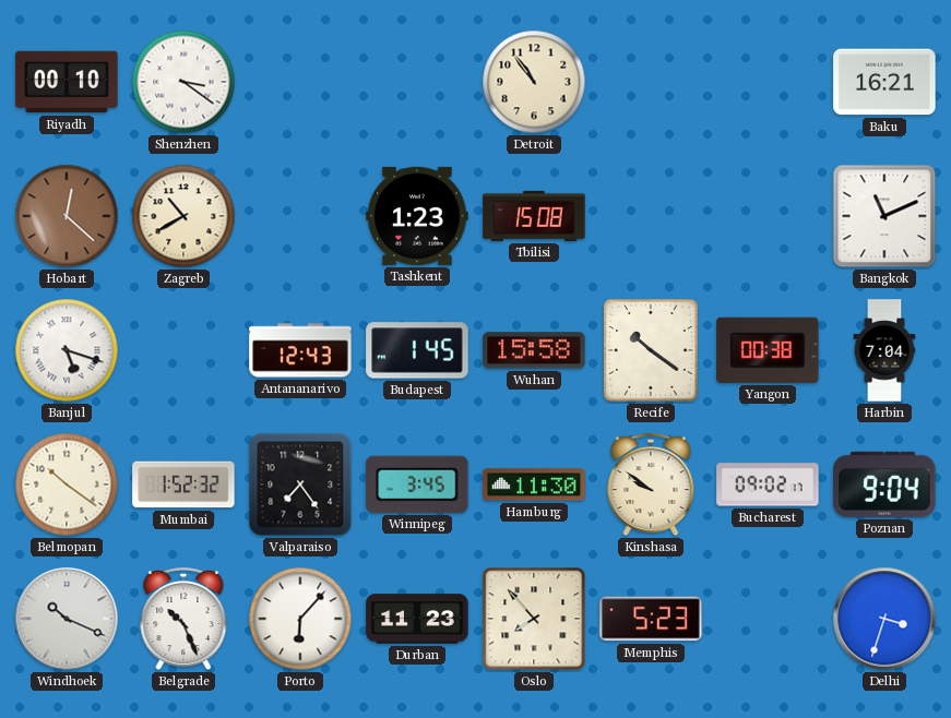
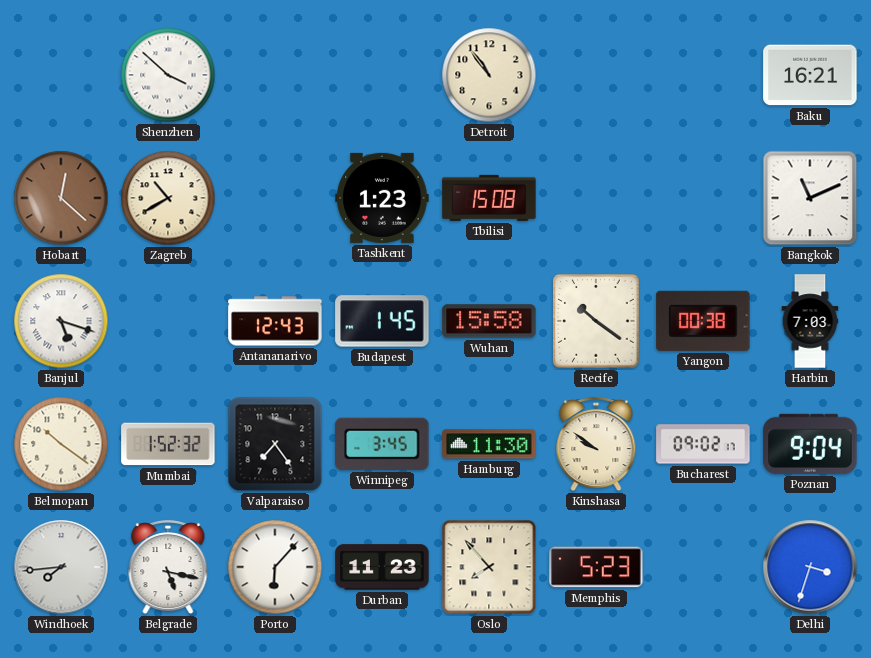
Riyadh: 00:10 -> none
Shenzhen: 3:21 -> 3:52
Harbin: 7:04 -> 7:03
Windhoek: 10:19 -> 7:44
Belgrade: 10:26 -> 5:17
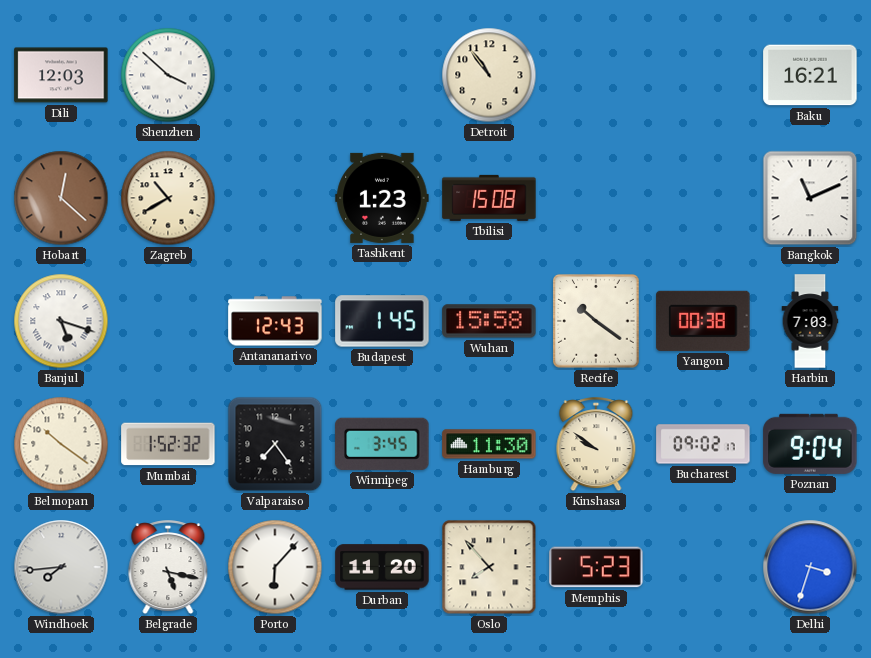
Dili: none -> 12:03
Durban: 11:23 -> 11:20
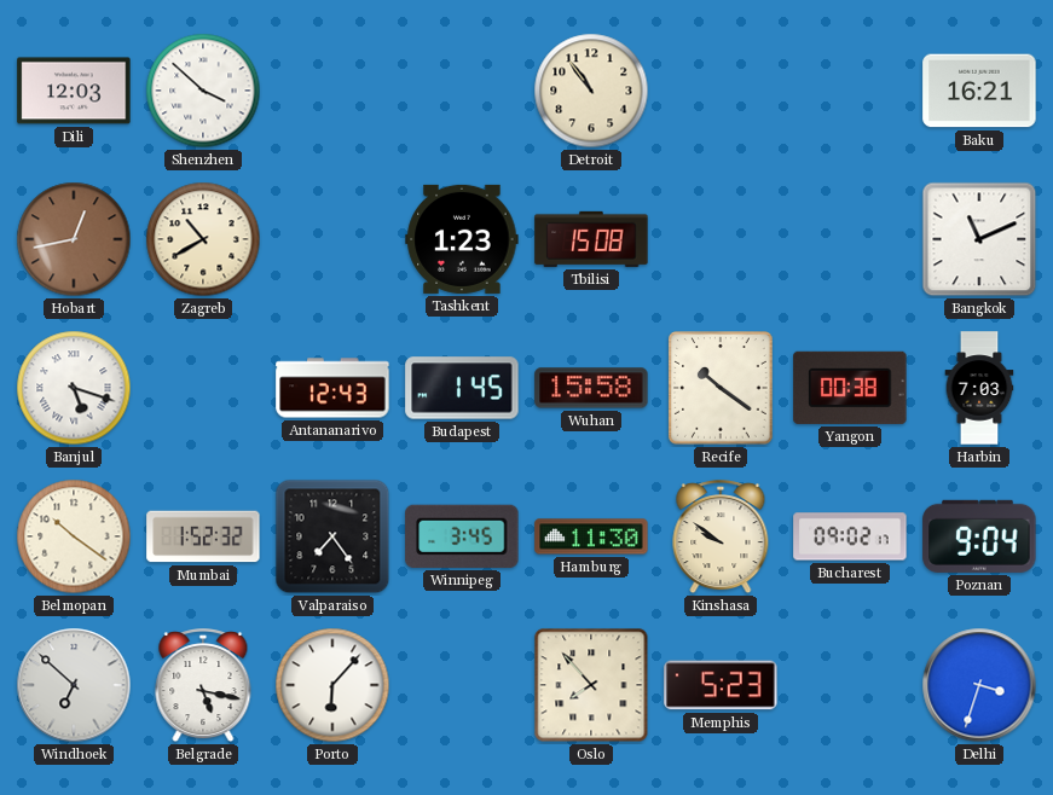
Hobart: 12:22 -> 12:43
Windhoek: 7:44 -> 6:52
Durban: 11:20 -> none
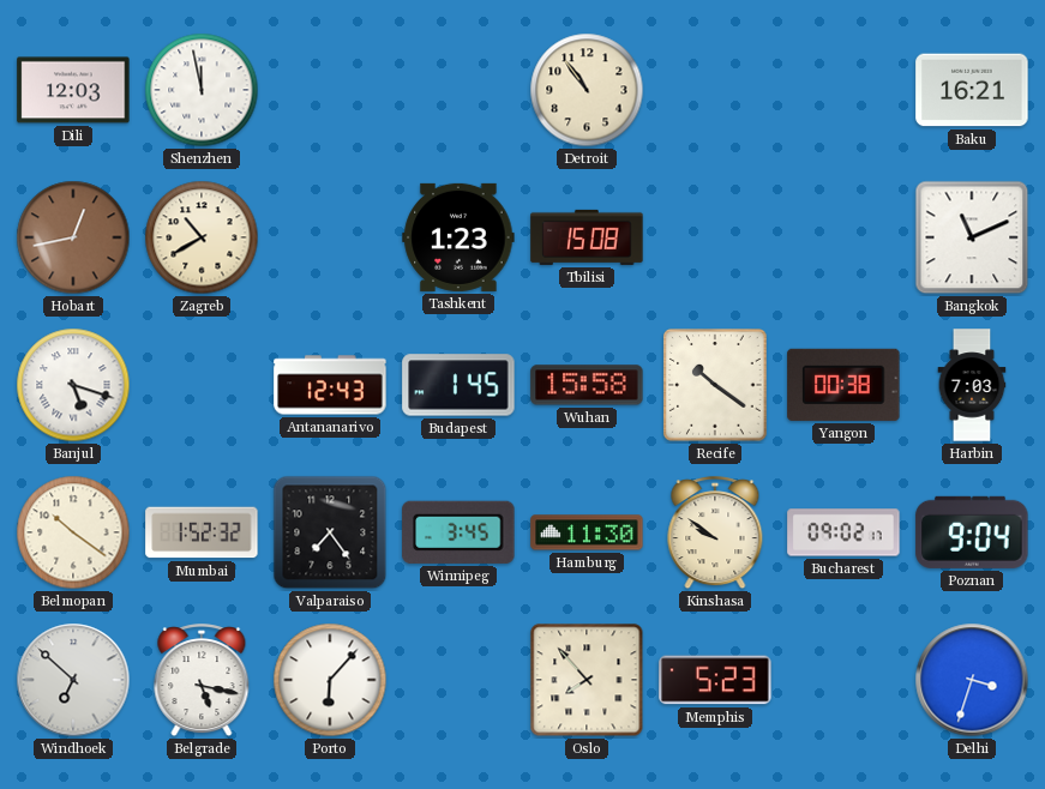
Shenzhen: 3:52 -> 11:58
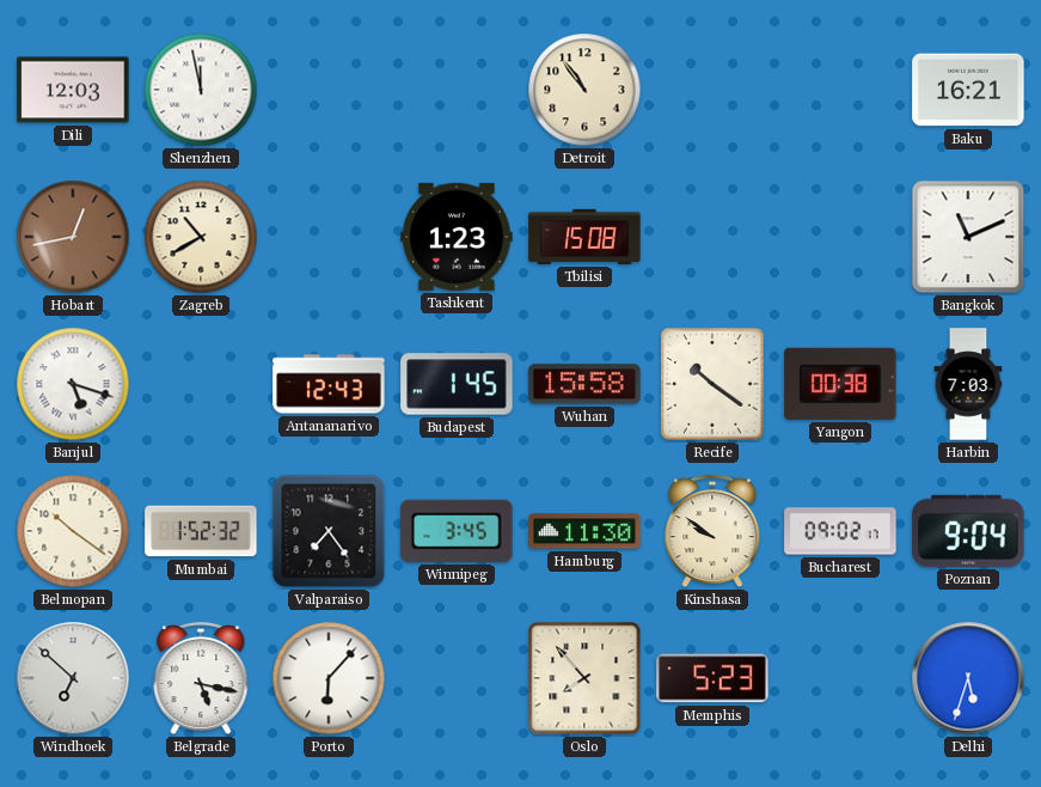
Delhi: 3:33 -> 5:33
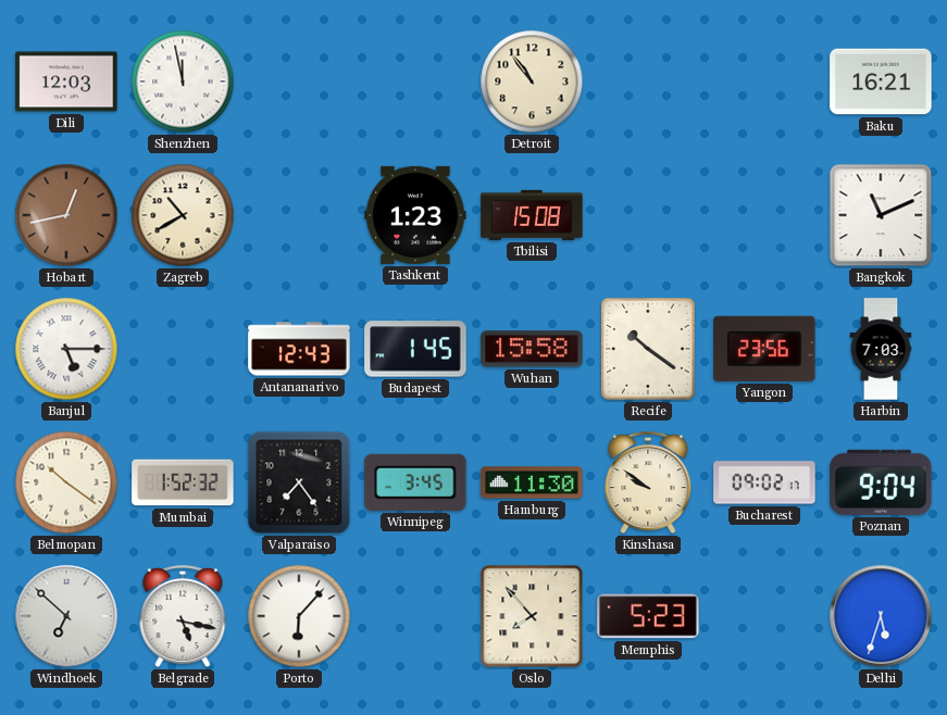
Banjul: 5:18 -> 5:15
Yangon: 00:38 -> 23:56
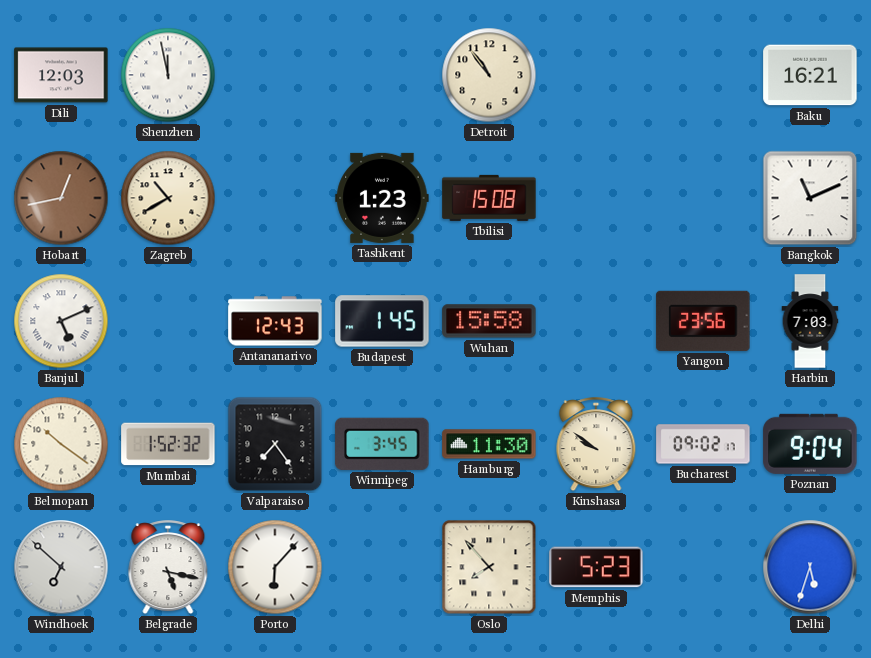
Banjul: 5:15 -> 5:11
Recife: 10:21 -> none
